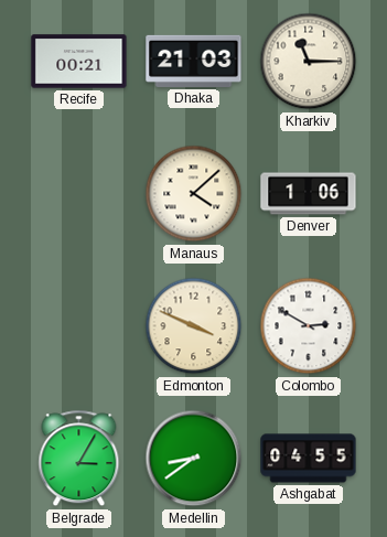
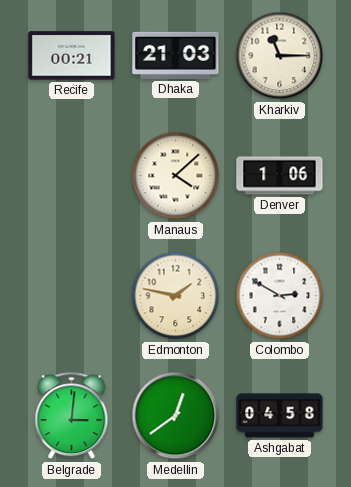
Edmonton: 3:49 -> 1:47
Belgrade: 3:05 -> 3:01
Medellin: 8:39 -> 12:39
Ashgabat: 04:55 -> 04:58
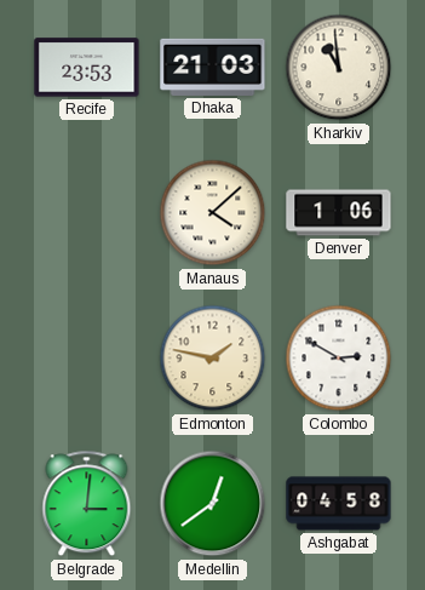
Recife: 00:21 -> 23:53
Kharkiv: 11:15 -> 10:59
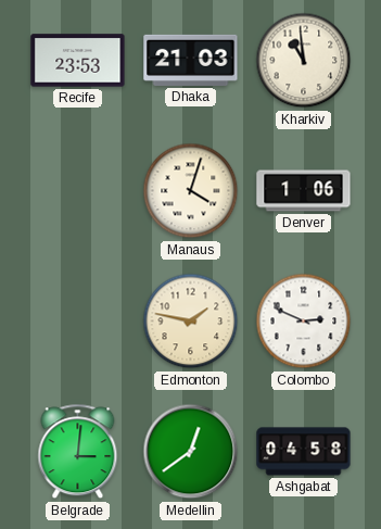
Manaus: 4:08 -> 4:03
Colombo: 2:50 -> 2:49
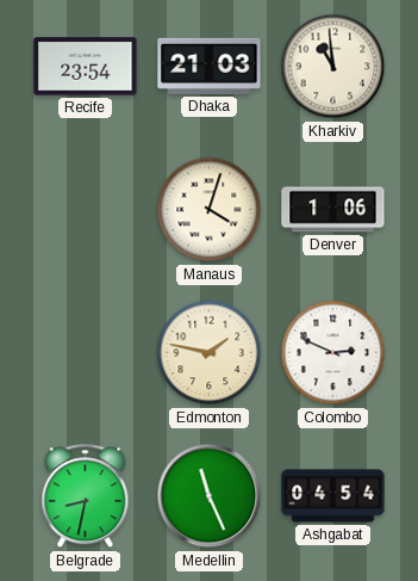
Recife: 23:53 -> 23:54
Belgrade: 3:01 -> 8:32
Medellin: 12:39 -> 11:26
Ashgabat: 04:58 -> 04:54
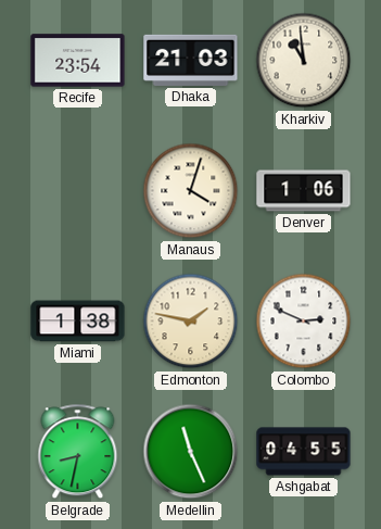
Miami: none -> 1:38
Ashgabat: 04:54 -> 04:55
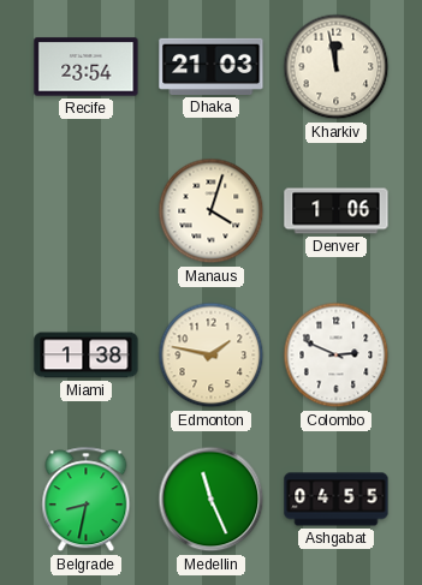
Kharkiv: 10:59 -> 11:58
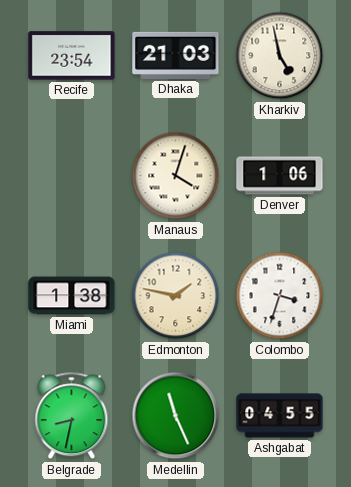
Kharkiv: 11:58 -> 4:58
Colombo: 2:49 -> 3:33
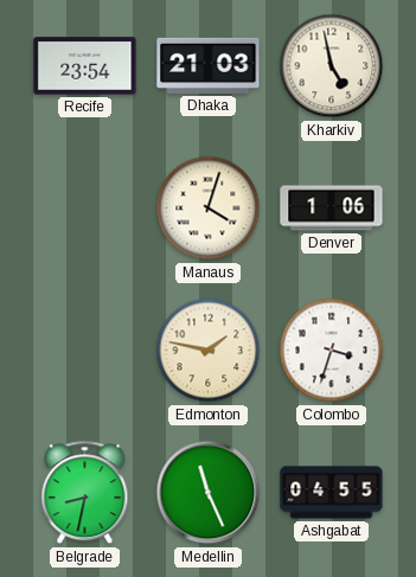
Miami: 1:38 -> none
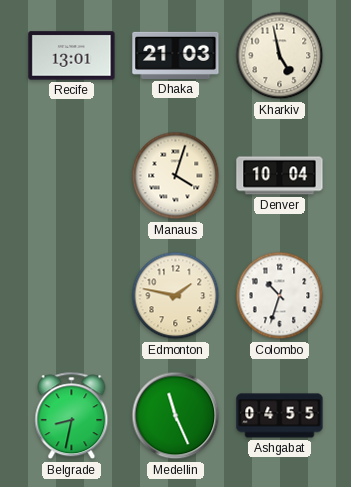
Recife: 23:54 -> 13:01
Denver: 1:06 -> 10:04
Colombo: 3:33 -> 10:33
